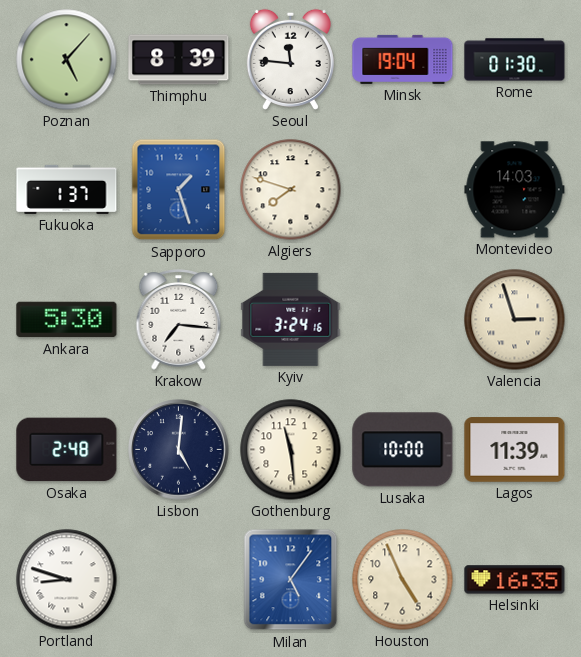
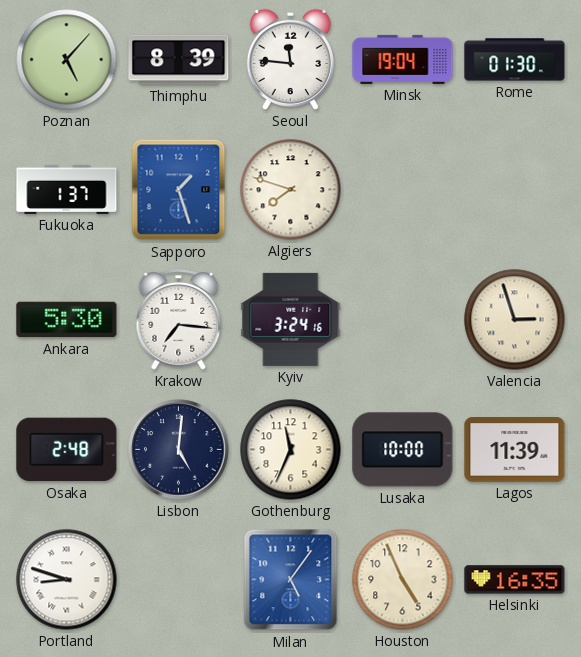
Montevideo: 14:03 -> none
Gothenburg: 11:29 -> 11:34
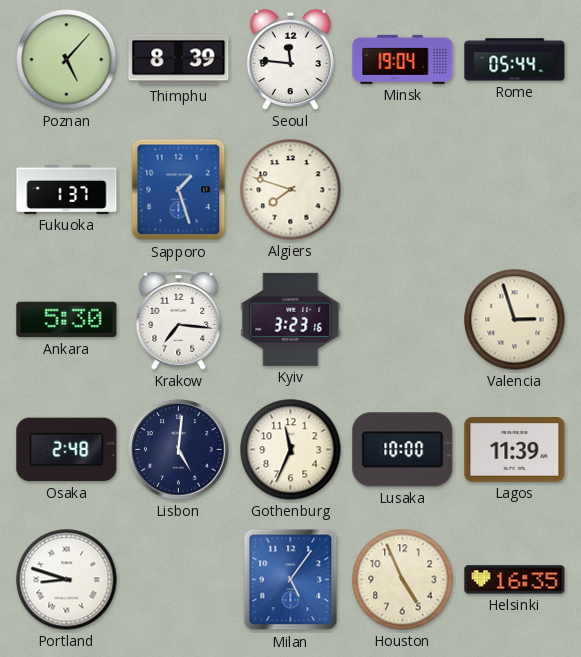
Rome: 01:30 -> 05:44
Kyiv: 3:24 -> 3:23
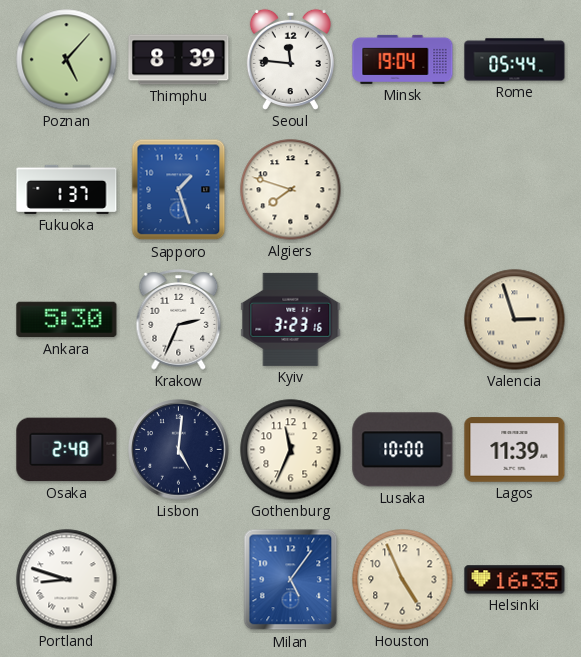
Krakow: 7:16 -> 2:34
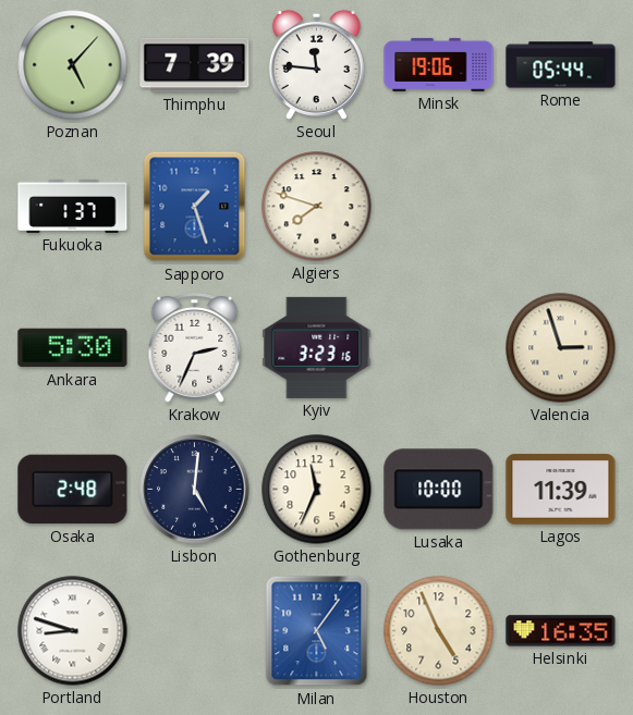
Thimphu: 8:39 -> 7:39
Minsk: 19:04 -> 19:06
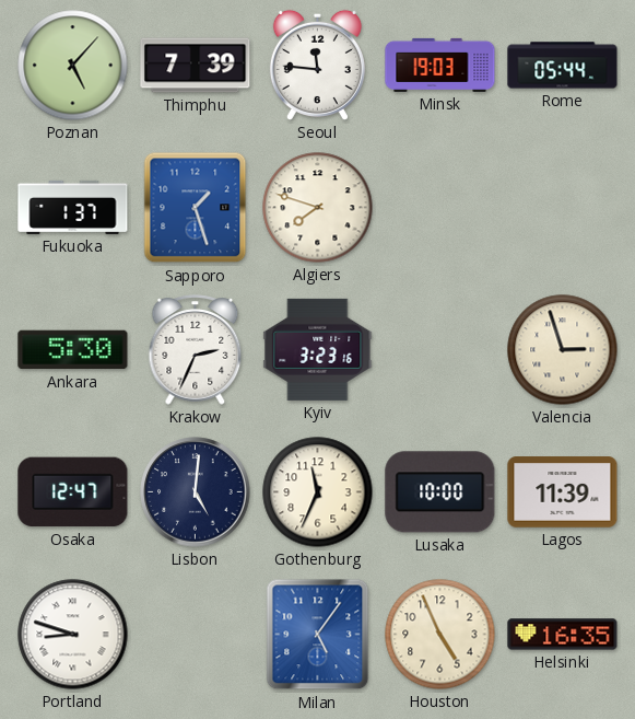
Minsk: 19:06 -> 19:03
Osaka: 2:48 -> 12:47
